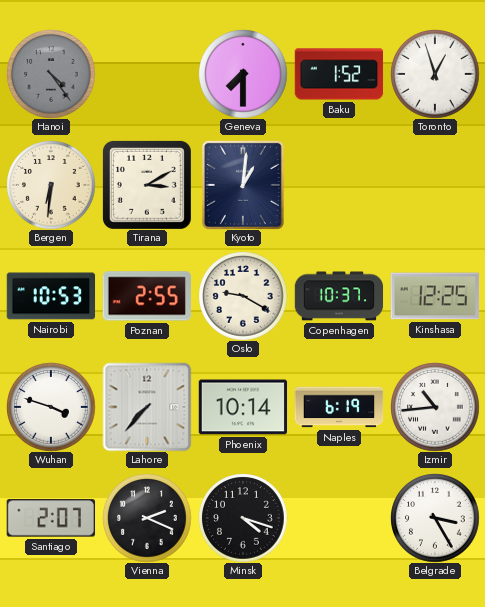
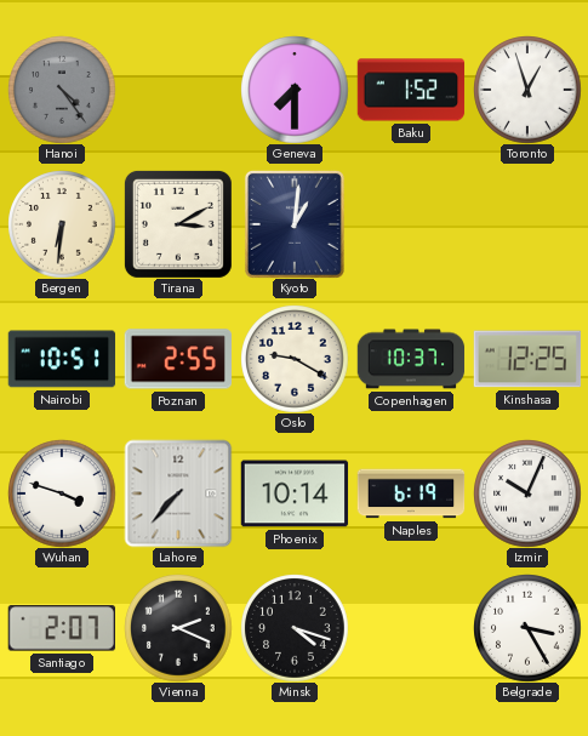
Nairobi: 10:53 -> 10:51
Izmir: 10:44 -> 10:04
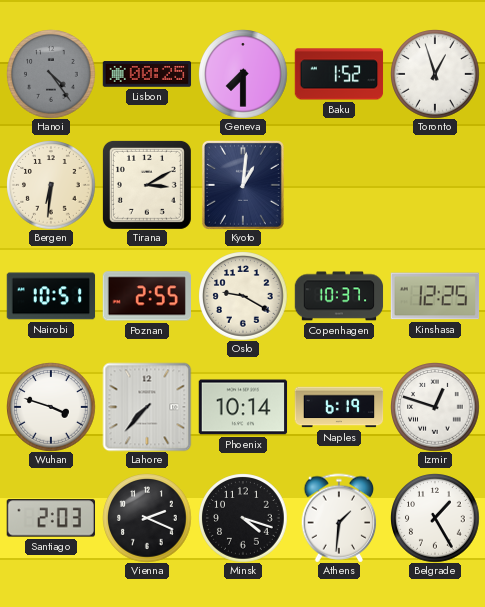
Lisbon: none -> 00:25
Izmir: 10:04 -> 12:48
Santiago: 2:07 -> 2:03
Athens: none -> 1:31
Belgrade: 3:25 -> 1:25
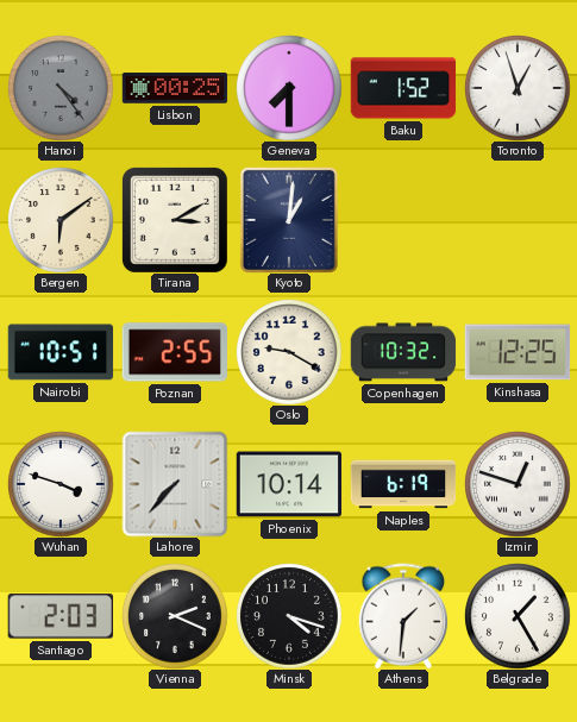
Bergen: 6:31 -> 6:09
Copenhagen: 10:37 -> 10:32
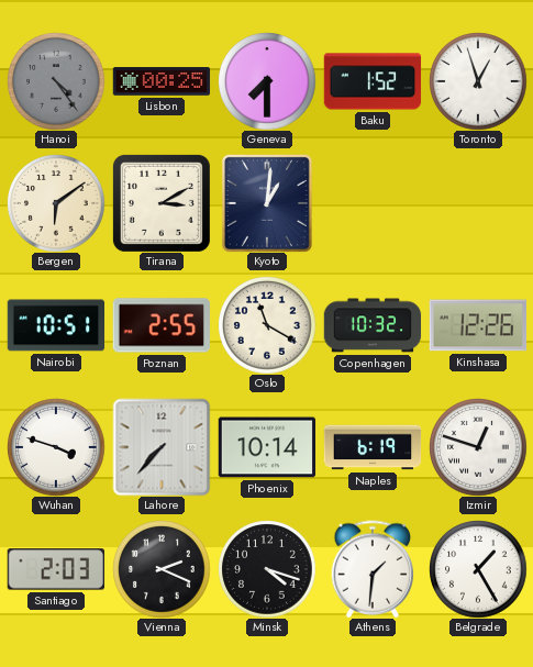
Oslo: 9:20 -> 11:20
Kinshasa: 12:25 -> 12:26
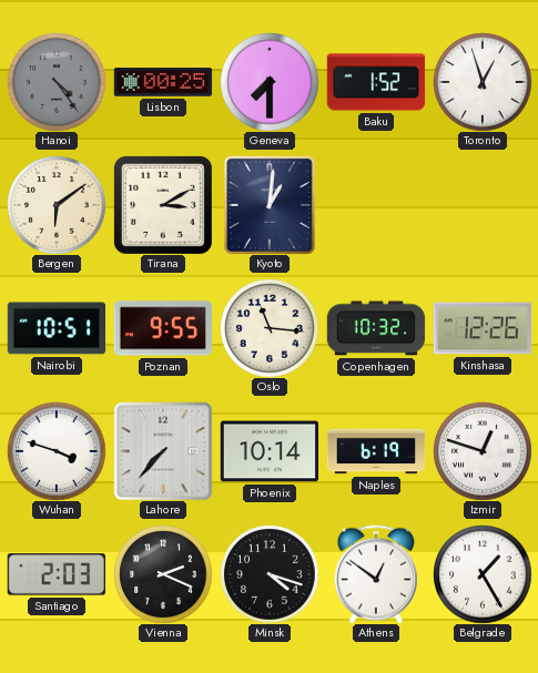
Poznan: 2:55 -> 9:55
Oslo: 11:20 -> 11:16
Athens: 1:31 -> 12:51
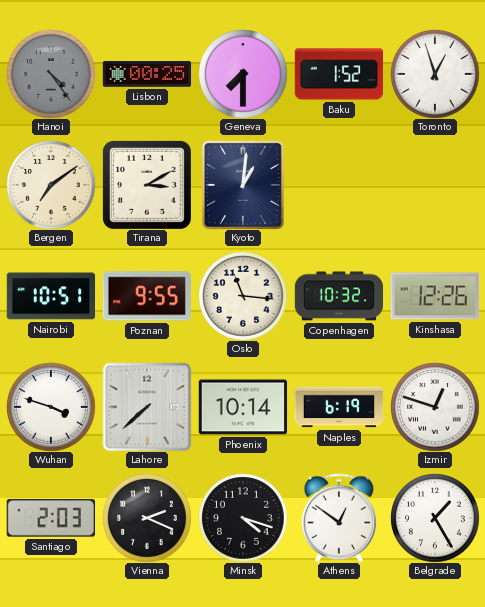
Bergen: 6:09 -> 7:09
Lahore: 7:37 -> 7:38
